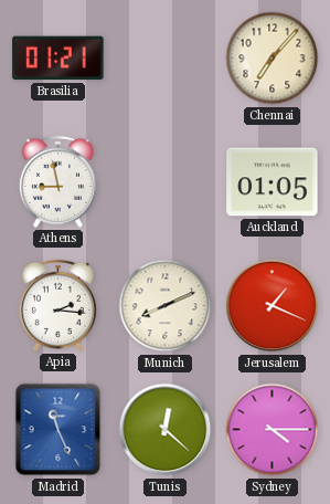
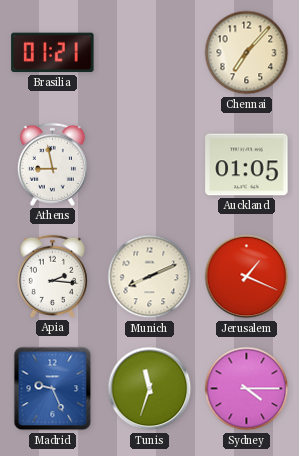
Madrid: 11:26 -> 9:26
Tunis: 12:22 -> 11:33
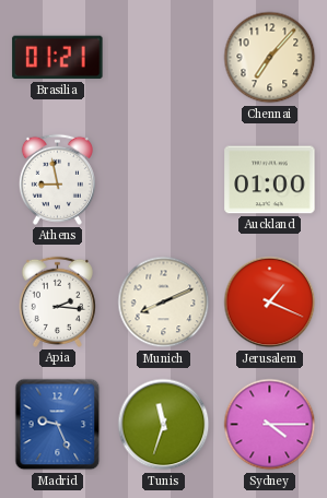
Auckland: 01:05 -> 01:00
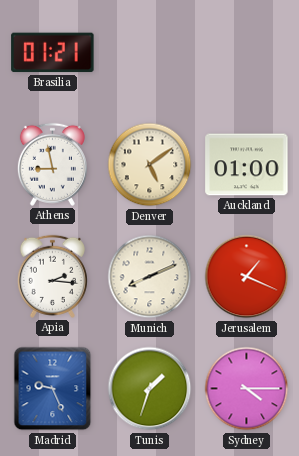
Chennai: 7:07 -> none
Denver: none -> 5:09
Tunis: 11:33 -> 1:33
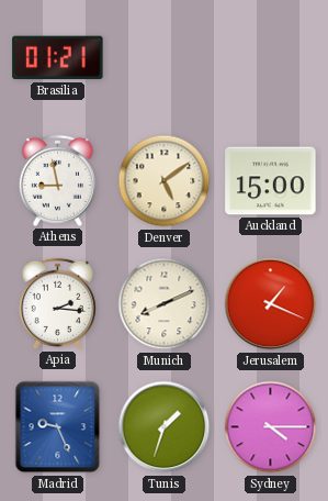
Auckland: 01:00 -> 15:00
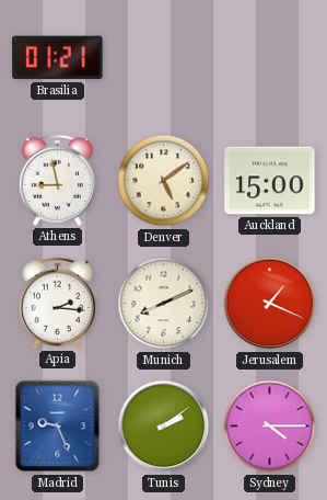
Tunis: 1:33 -> 2:09
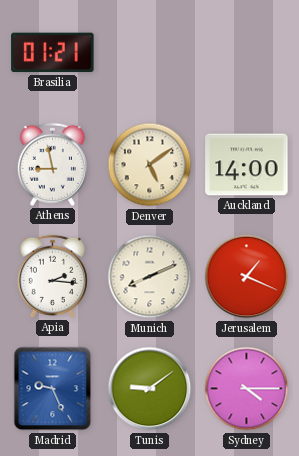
Auckland: 15:00 -> 14:00
Tunis: 2:09 -> 9:09
